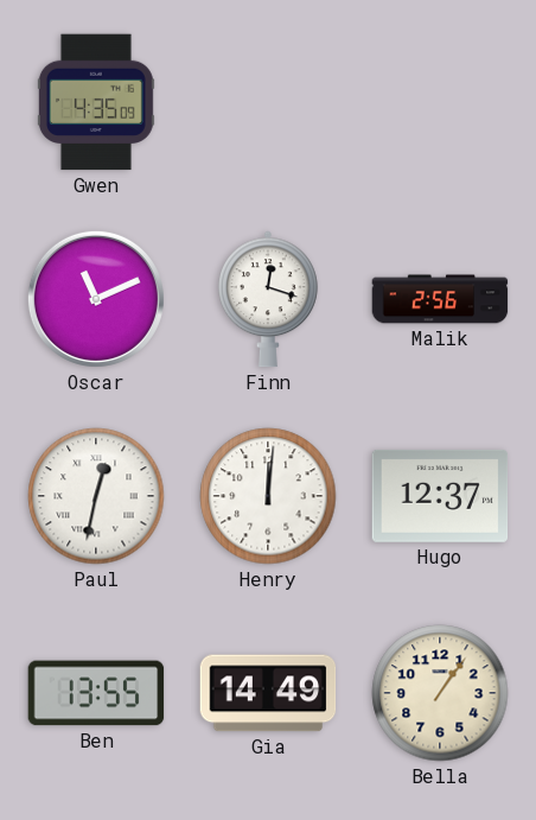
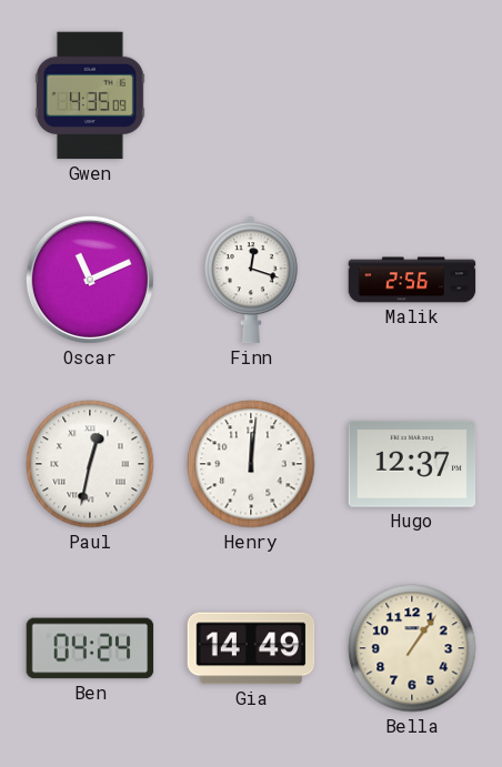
Ben: 13:55 -> 04:24
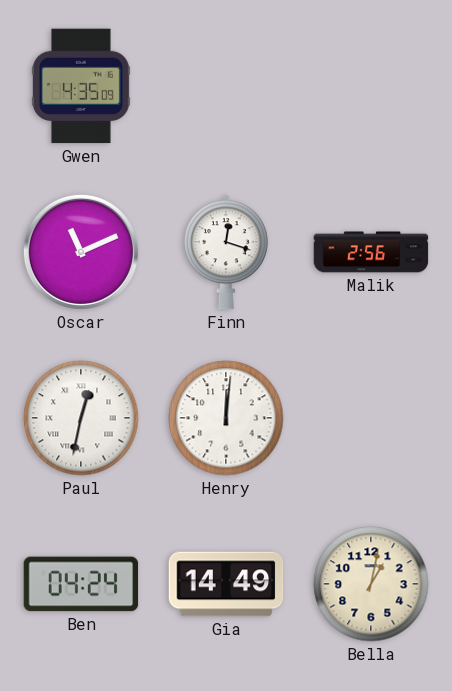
Hugo: 12:37 -> none
Bella: 1:06 -> 1:02
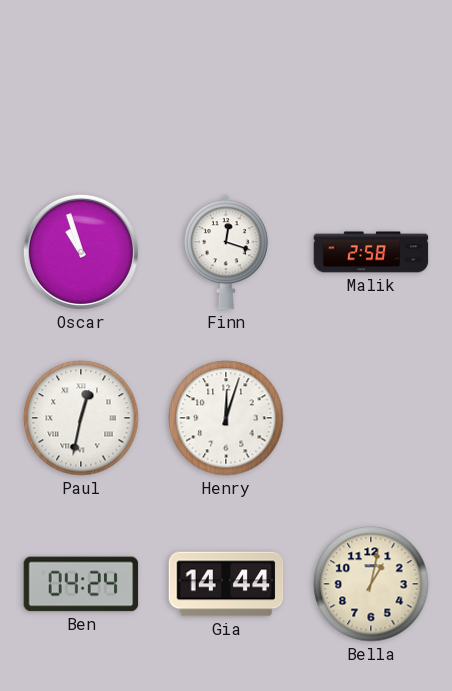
Gwen: 4:35 -> none
Oscar: 11:11 -> 10:57
Malik: 2:56 -> 2:58
Henry: 12:01 -> 12:03
Gia: 14:49 -> 14:44
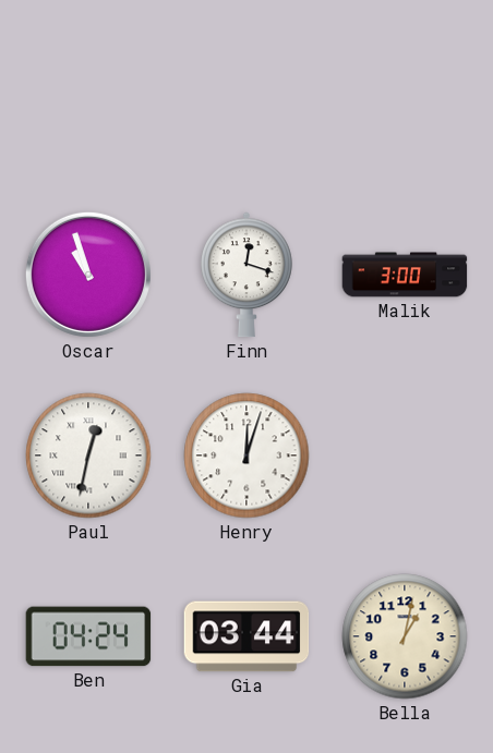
Malik: 2:58 -> 3:00
Gia: 14:44 -> 03:44
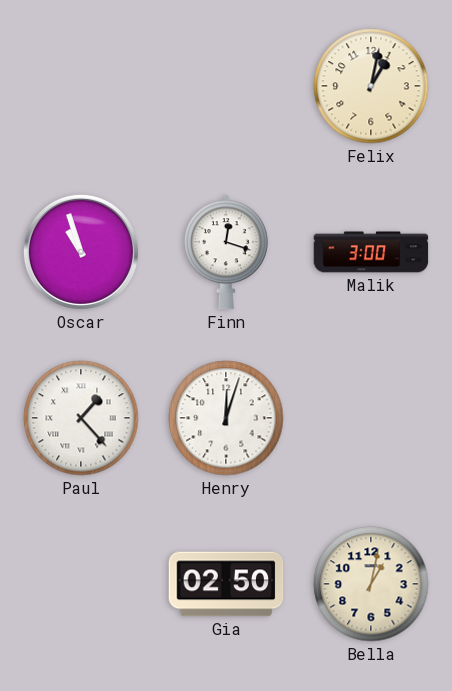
Felix: none -> 1:02
Paul: 12:32 -> 1:23
Ben: 04:24 -> none
Gia: 03:44 -> 02:50
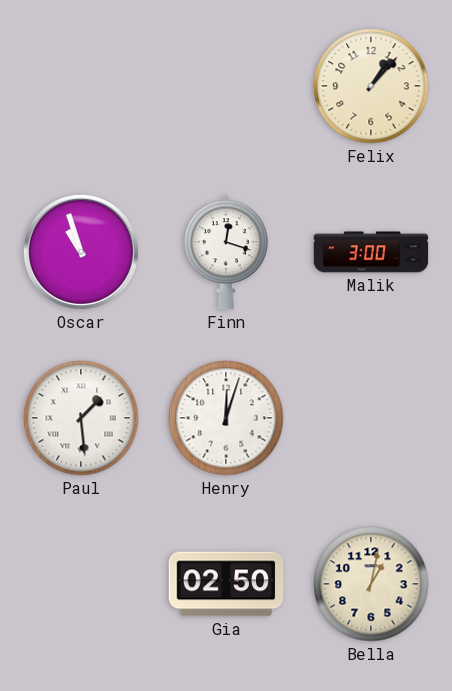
Felix: 1:02 -> 1:07
Paul: 1:23 -> 1:29
